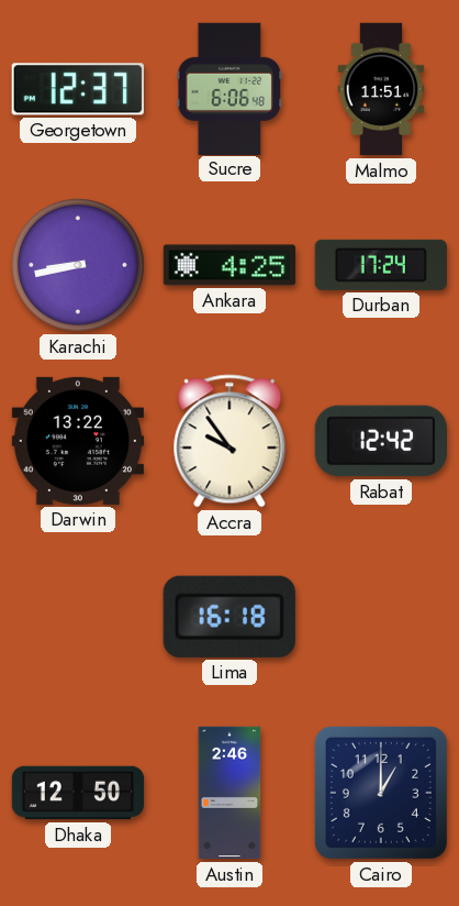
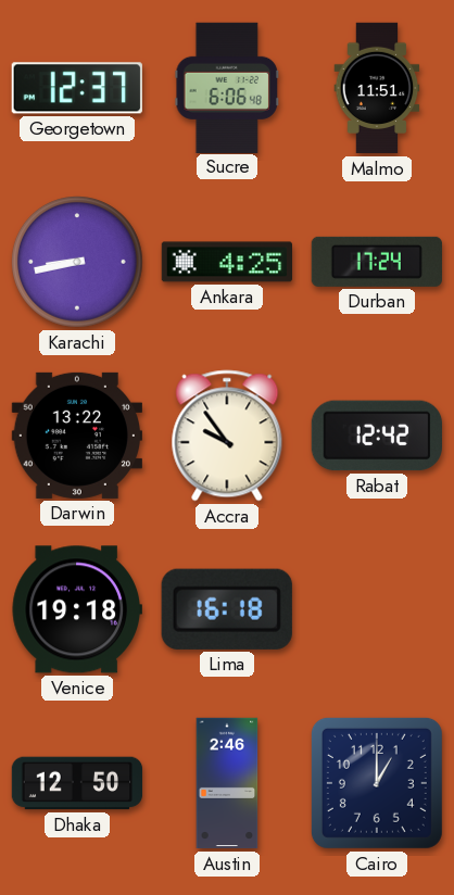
Venice: none -> 19:18
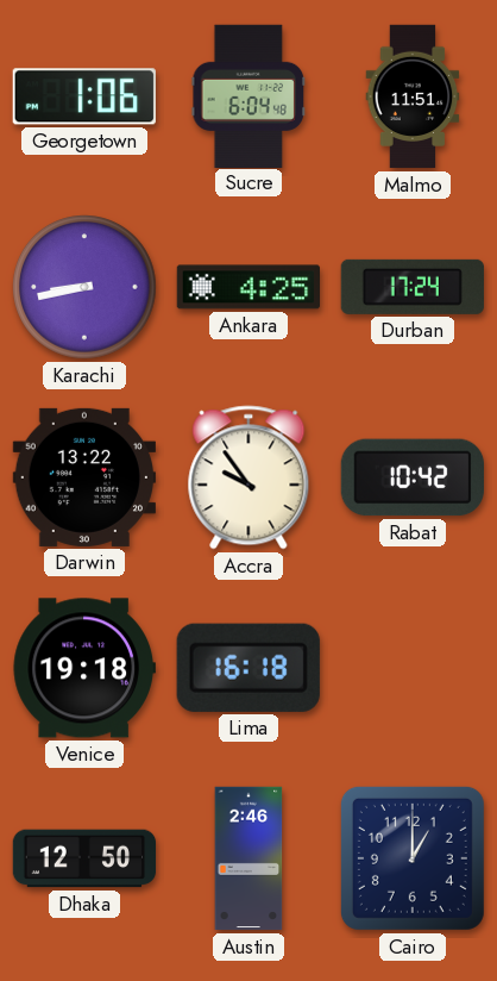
Georgetown: 12:37 -> 1:06
Sucre: 6:06 -> 6:04
Rabat: 12:42 -> 10:42
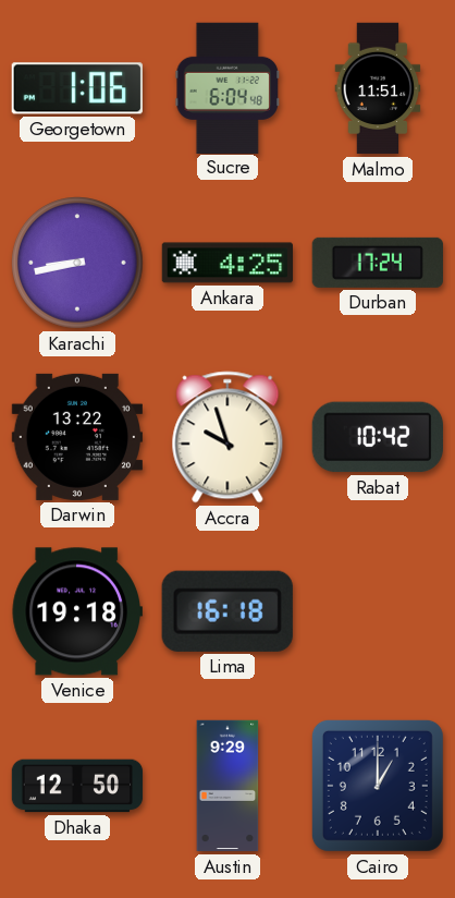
Accra: 9:54 -> 9:57
Austin: 2:46 -> 9:29
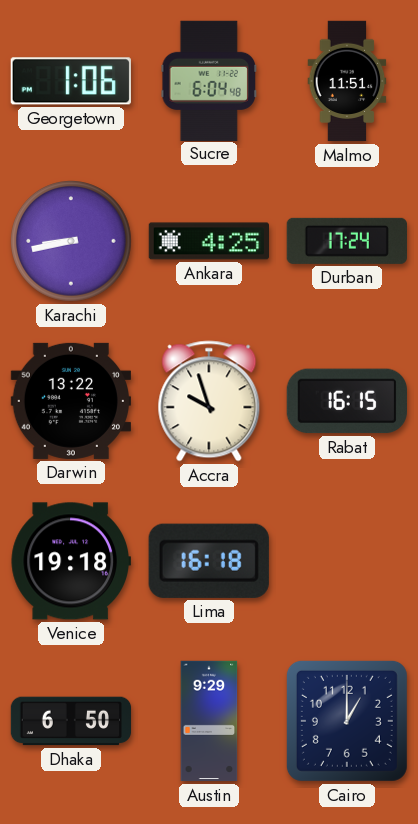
Rabat: 10:42 -> 16:15
Dhaka: 12:50 -> 6:50
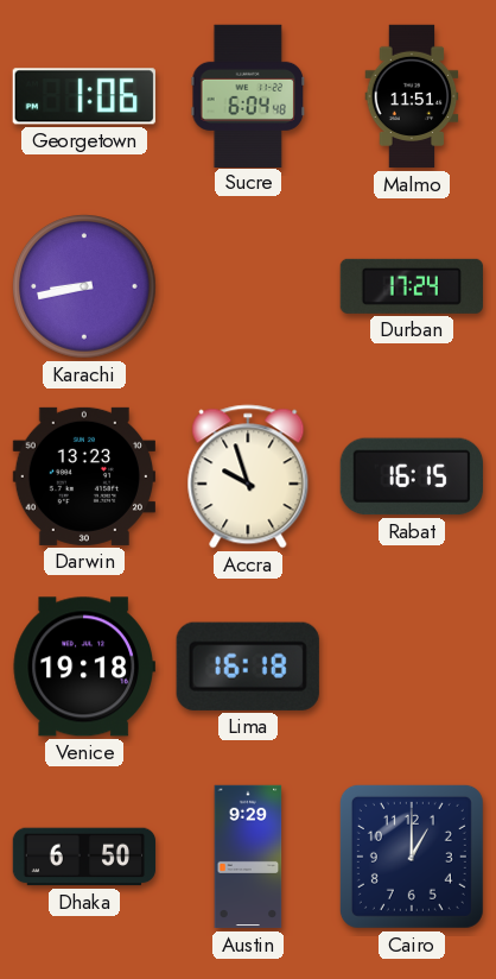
Ankara: 4:25 -> none
Darwin: 13:22 -> 13:23
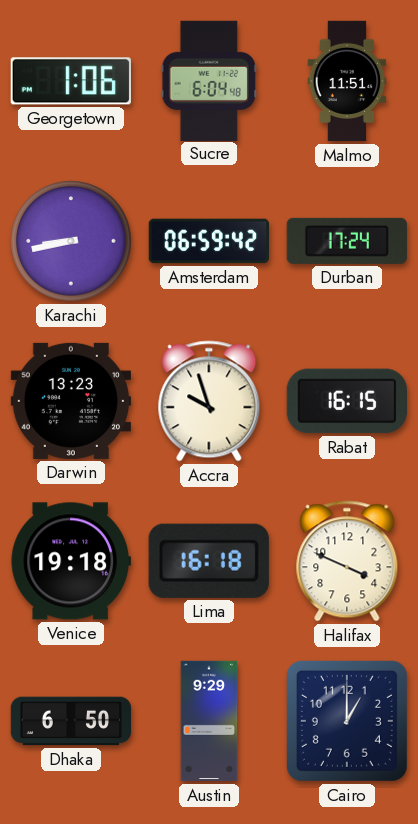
Amsterdam: none -> 06:59
Halifax: none -> 3:49
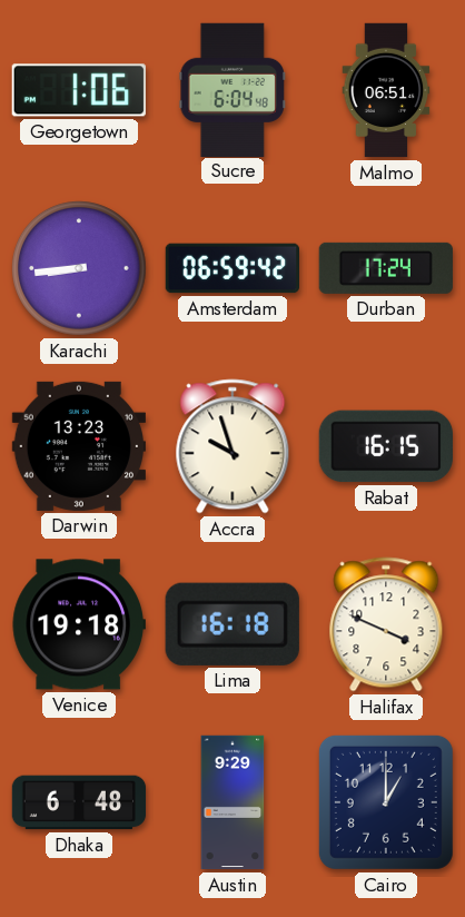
Malmo: 11:51 -> 06:51
Karachi: 8:43 -> 8:44
Dhaka: 6:50 -> 6:48
